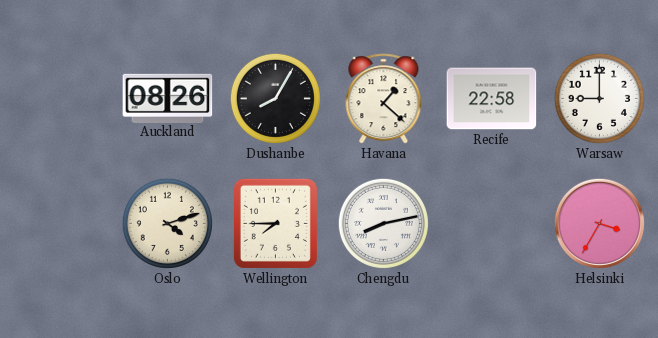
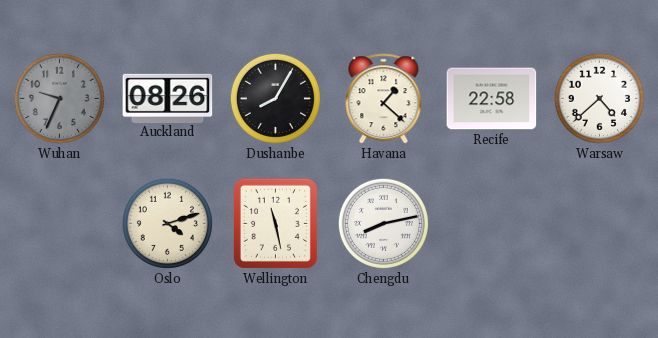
Wuhan: none -> 9:34
Warsaw: 9:00 -> 4:38
Wellington: 7:45 -> 11:28
Helsinki: 3:35 -> none
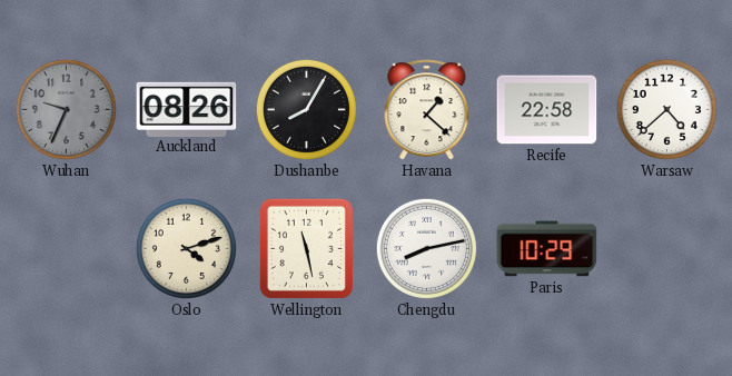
Paris: none -> 10:29
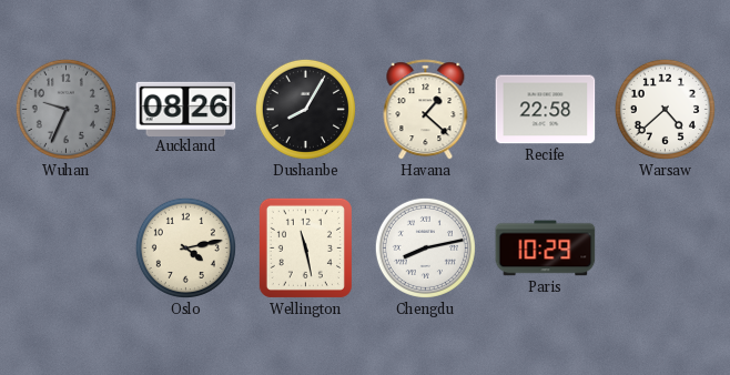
Oslo: 4:12 -> 4:13
